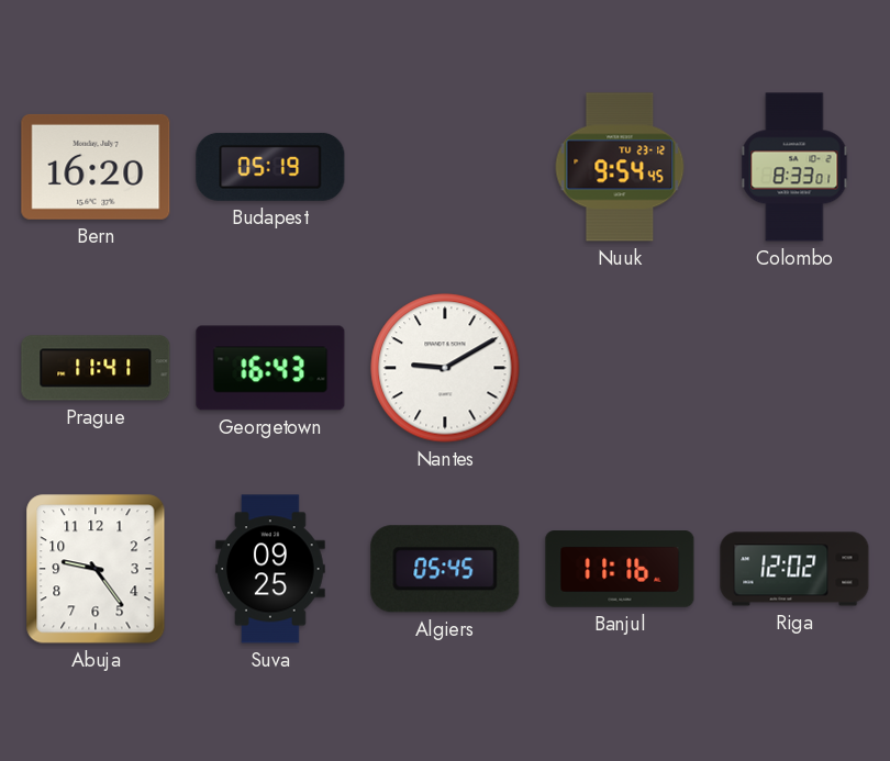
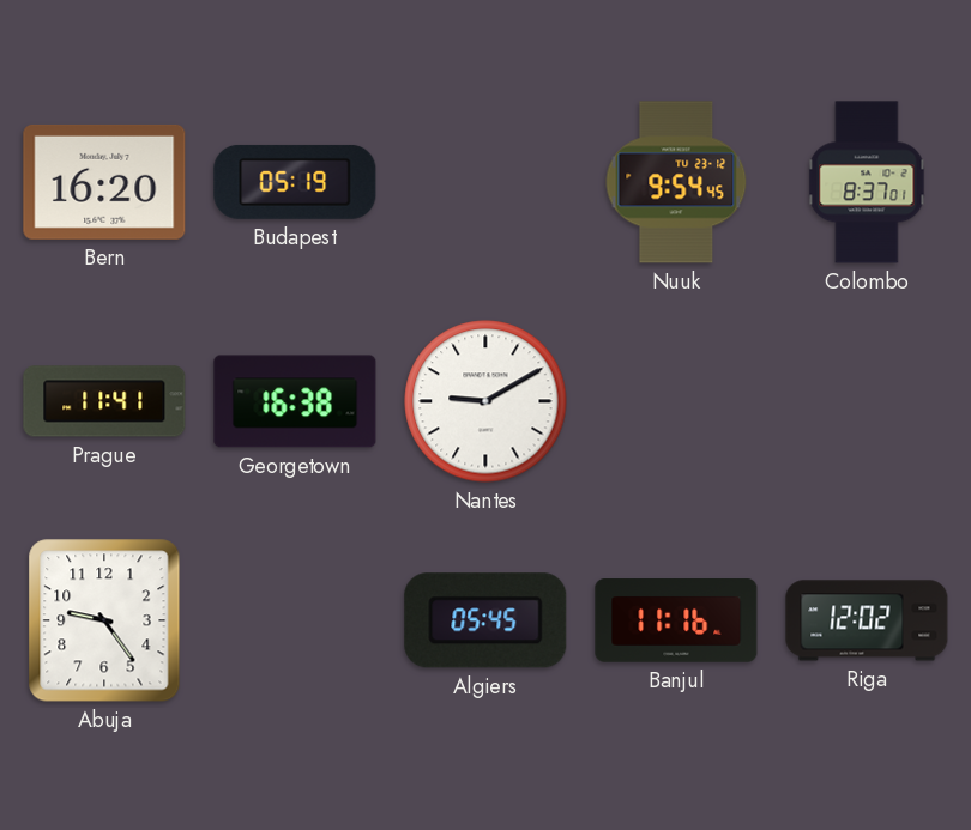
Colombo: 8:33 -> 8:37
Georgetown: 16:43 -> 16:38
Suva: 09:25 -> none
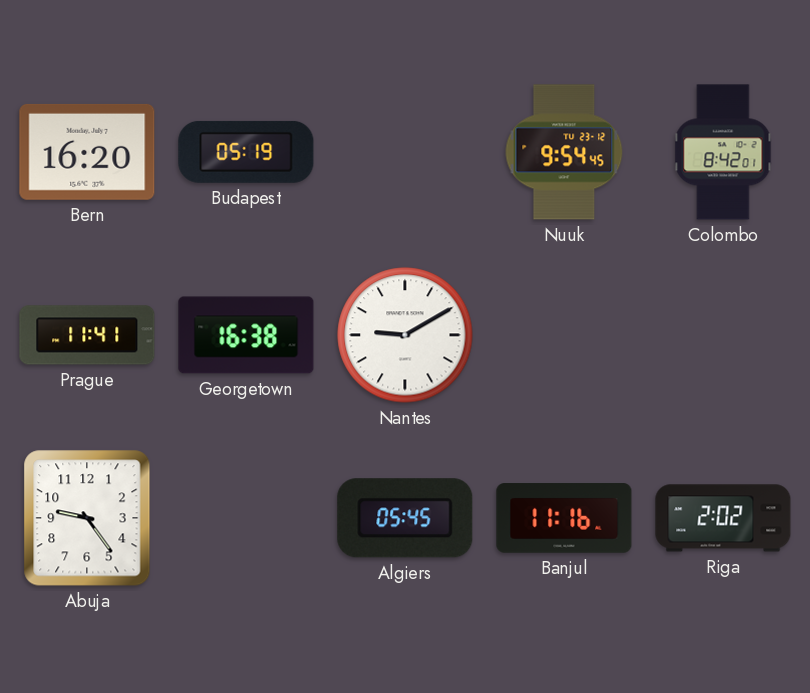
Colombo: 8:37 -> 8:42
Riga: 12:02 -> 2:02
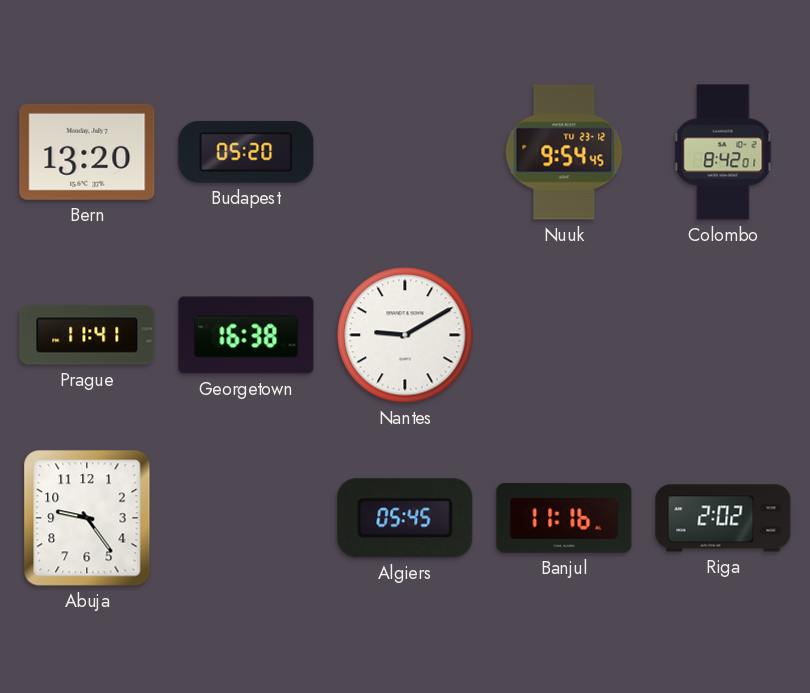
Bern: 16:20 -> 13:20
Budapest: 05:19 -> 05:20
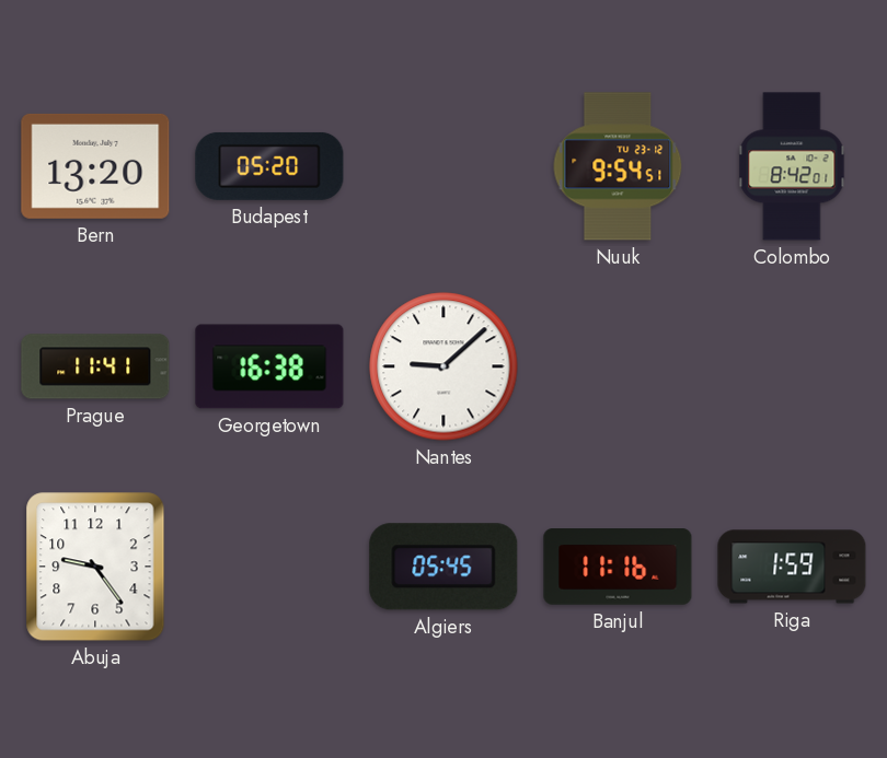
Nuuk: 9:54:45 -> 9:54:51
Nantes: 9:10 -> 9:08
Riga: 2:02 -> 1:59
